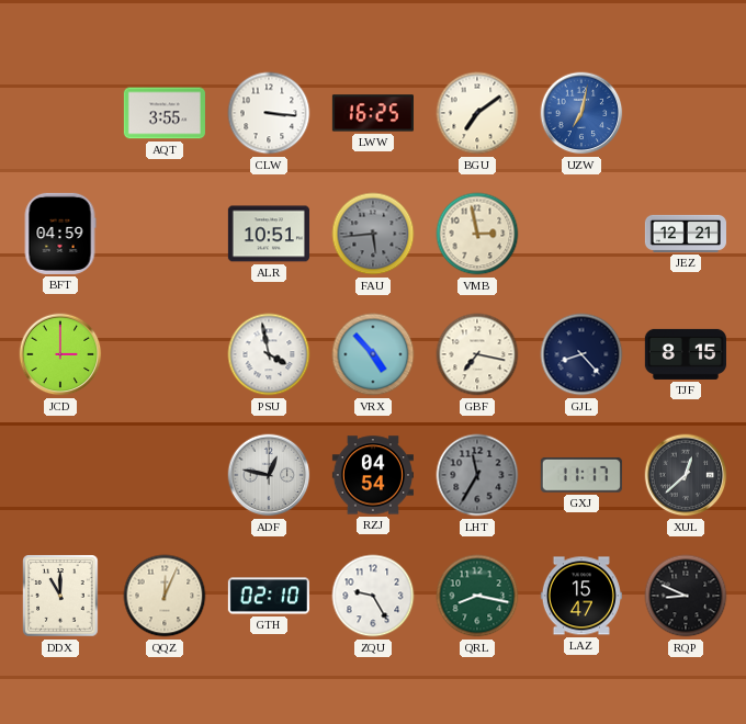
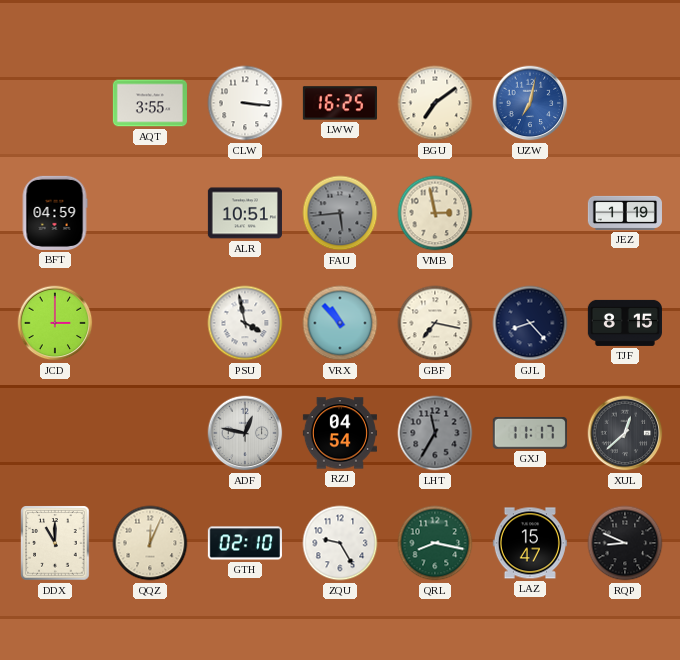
JEZ: 12:21 -> 1:19
VRX: 4:53 -> 10:53
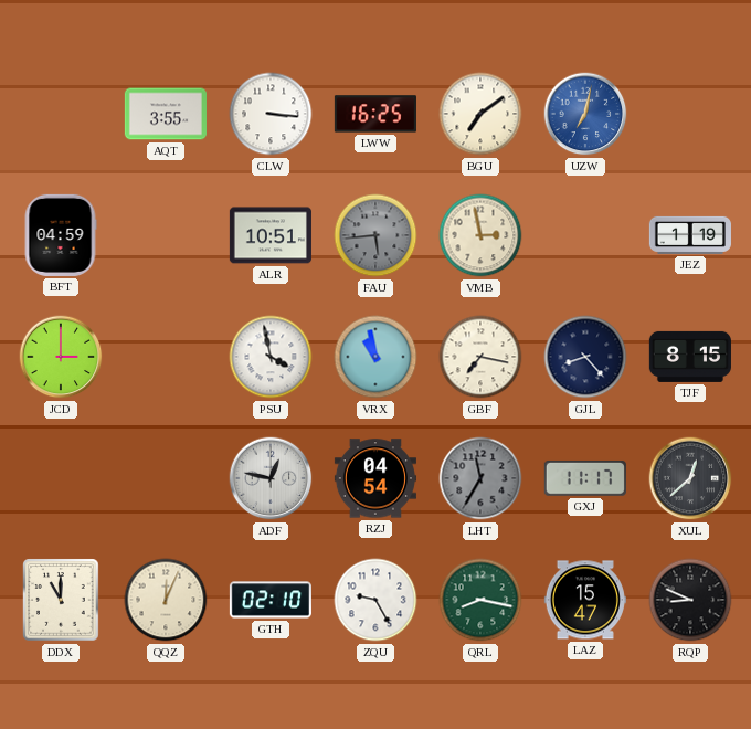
VRX: 10:53 -> 10:58
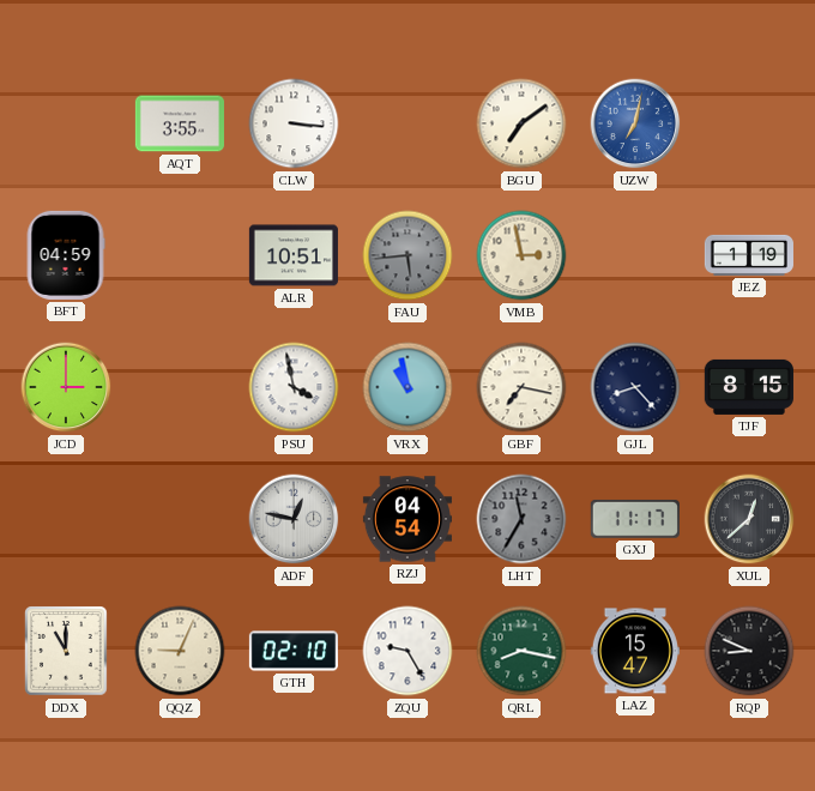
LWW: 16:25 -> none
QQZ: 12:04 -> 9:04
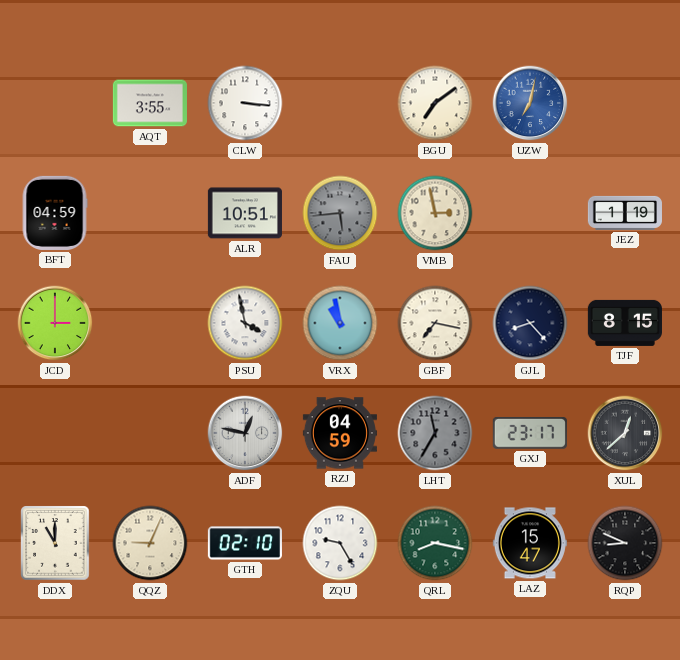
RZJ: 04:54 -> 04:59
GXJ: 11:17 -> 23:17
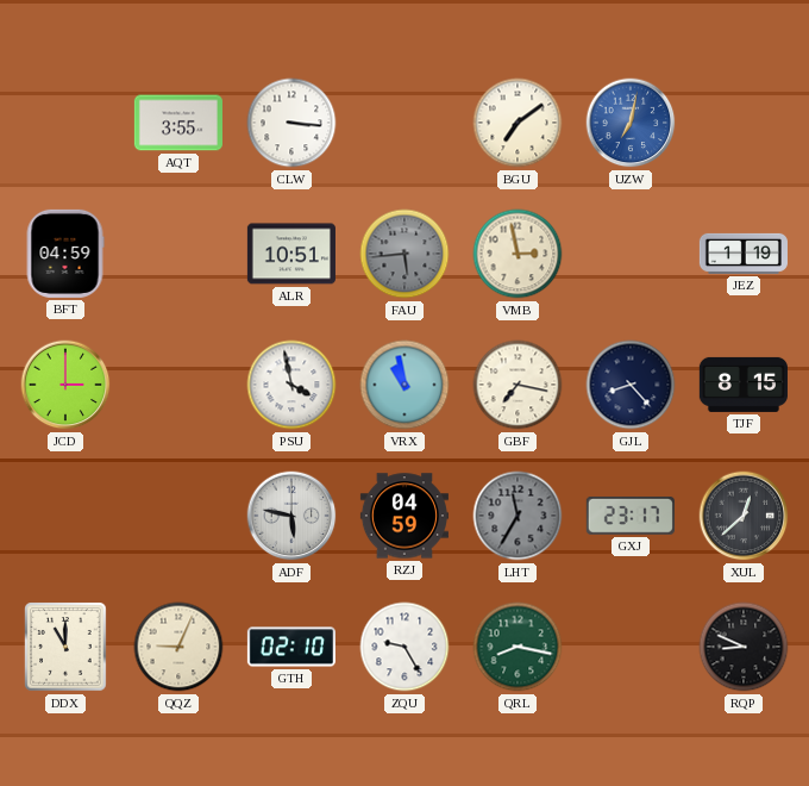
ADF: 12:47 -> 5:47
LAZ: 15:47 -> none
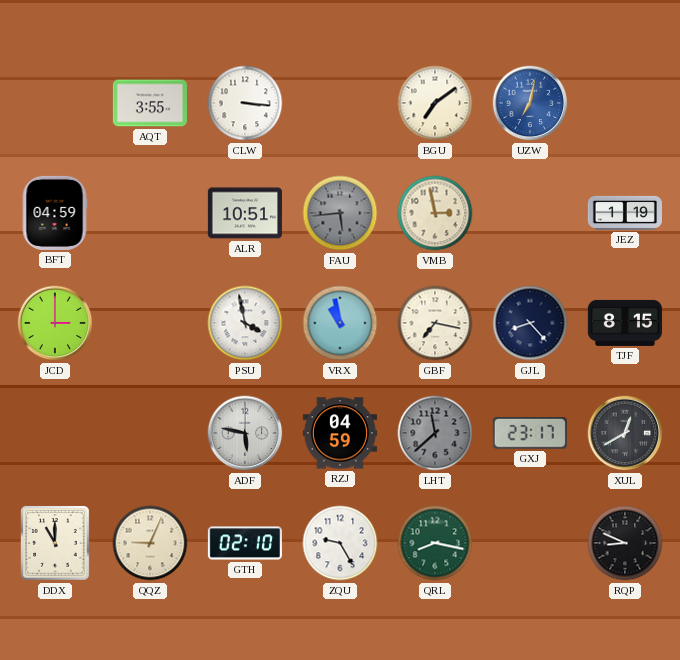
LHT: 11:35 -> 11:38
XUL: 12:38 -> 12:40
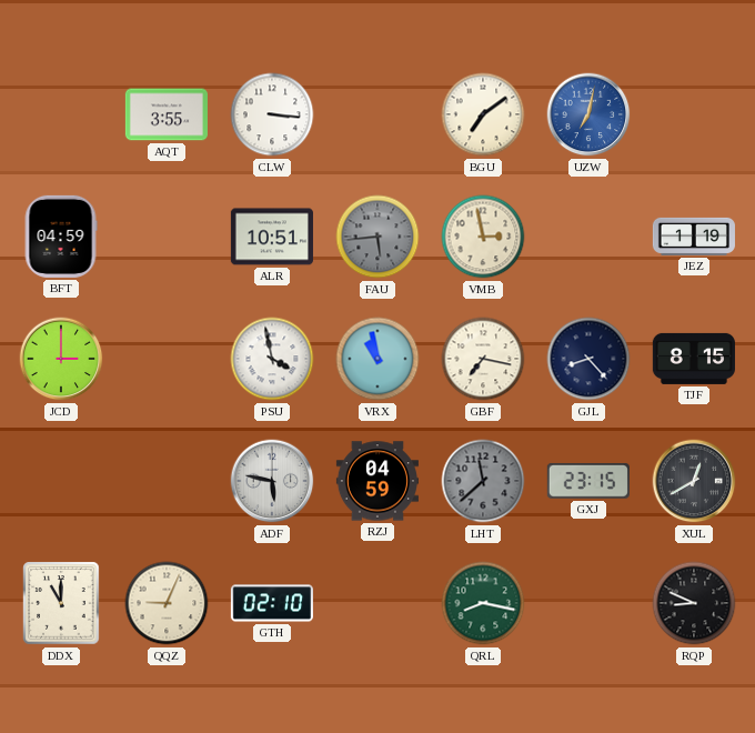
GXJ: 23:17 -> 23:15
ZQU: 9:25 -> none
